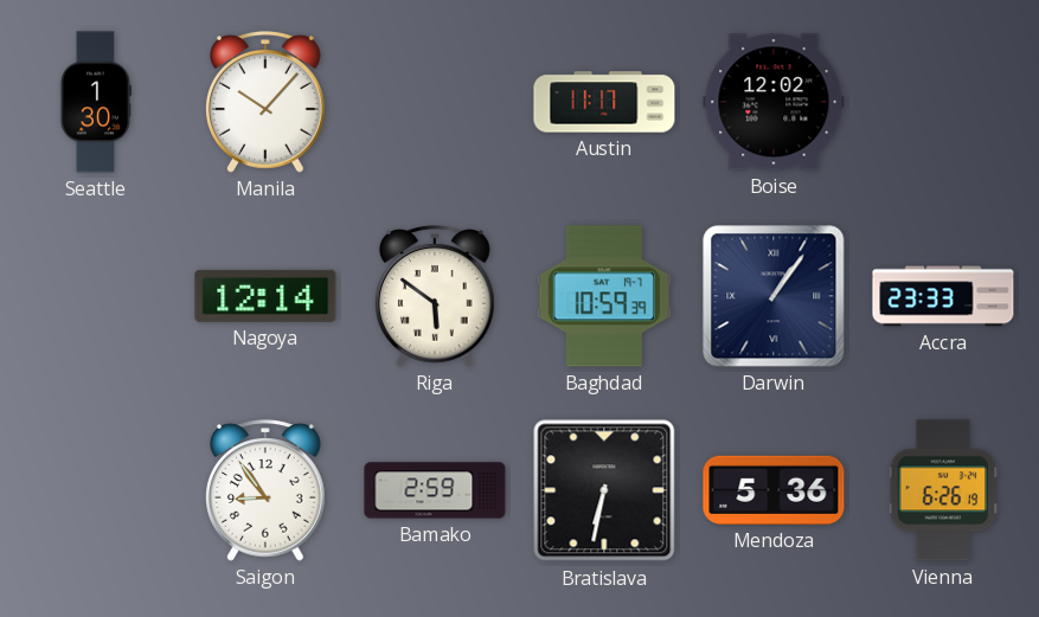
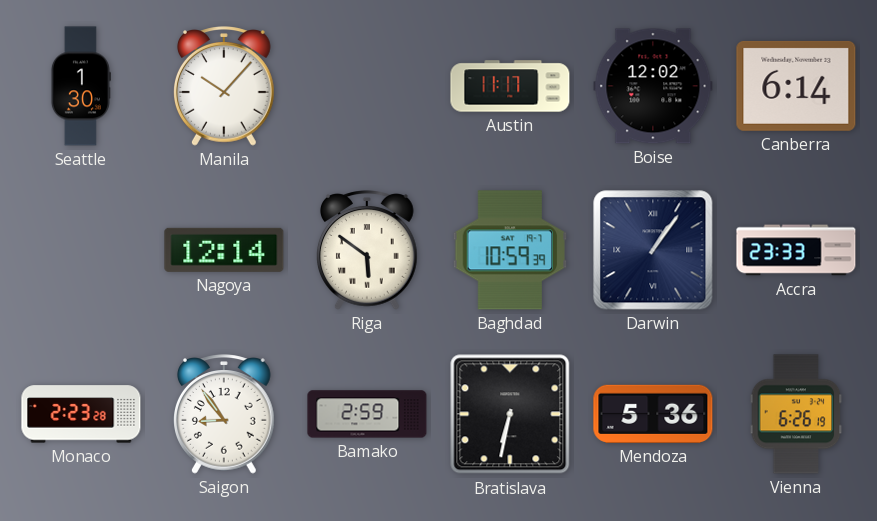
Canberra: none -> 6:14
Monaco: none -> 2:23
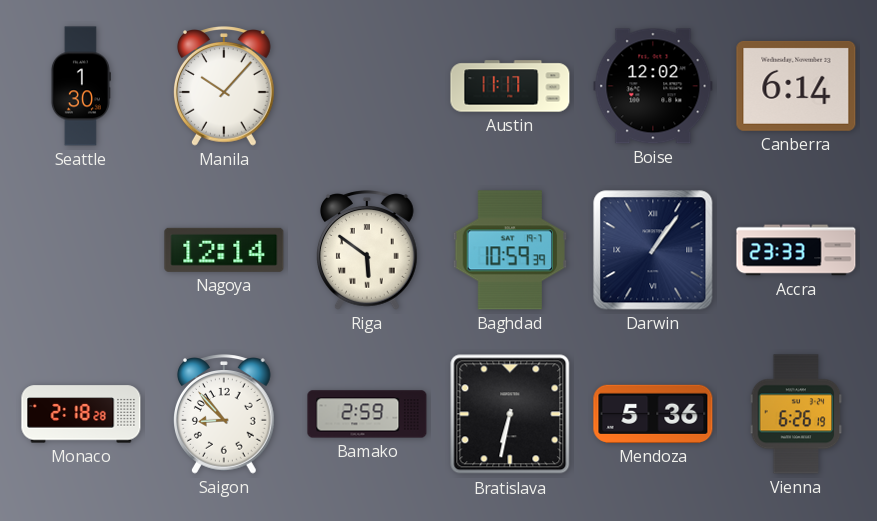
Monaco: 2:23 -> 2:18
Saigon: 8:54 -> 8:53
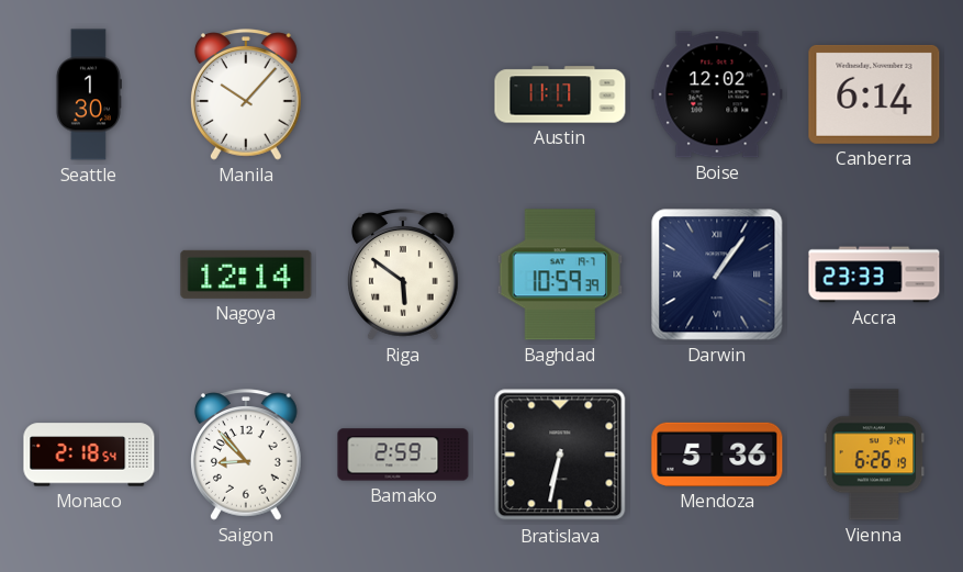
Monaco: 2:18:28 -> 2:18:54
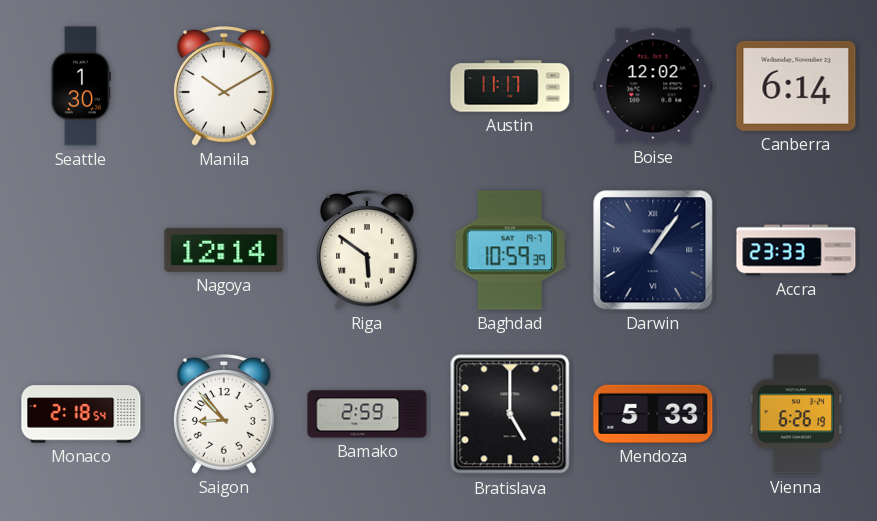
Manila: 10:07 -> 10:10
Bratislava: 6:32 -> 5:00
Mendoza: 5:36 -> 5:33
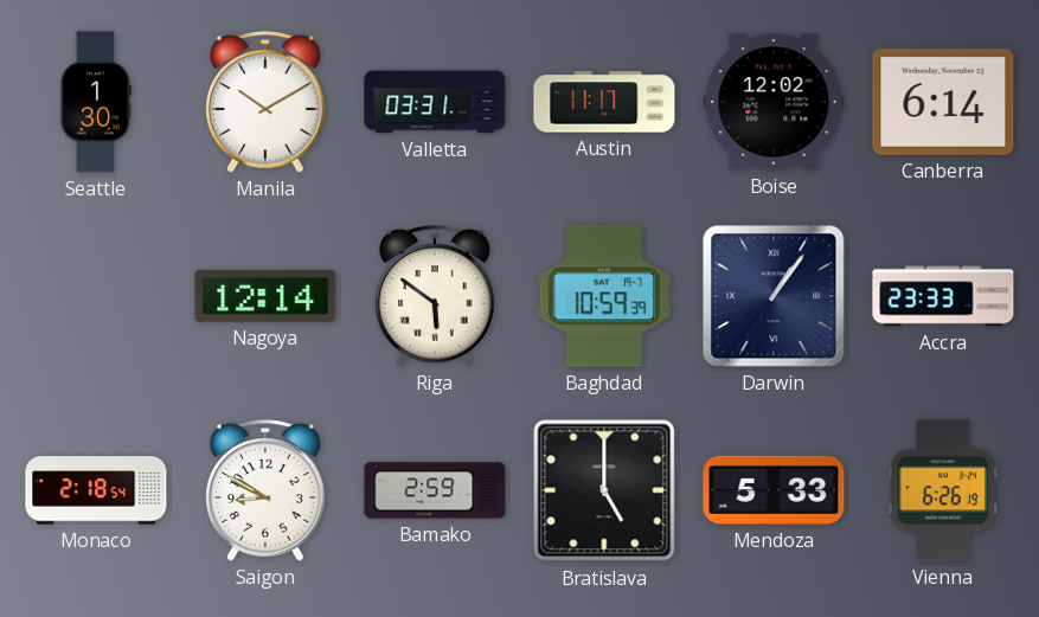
Valletta: none -> 03:31
Saigon: 8:53 -> 8:50
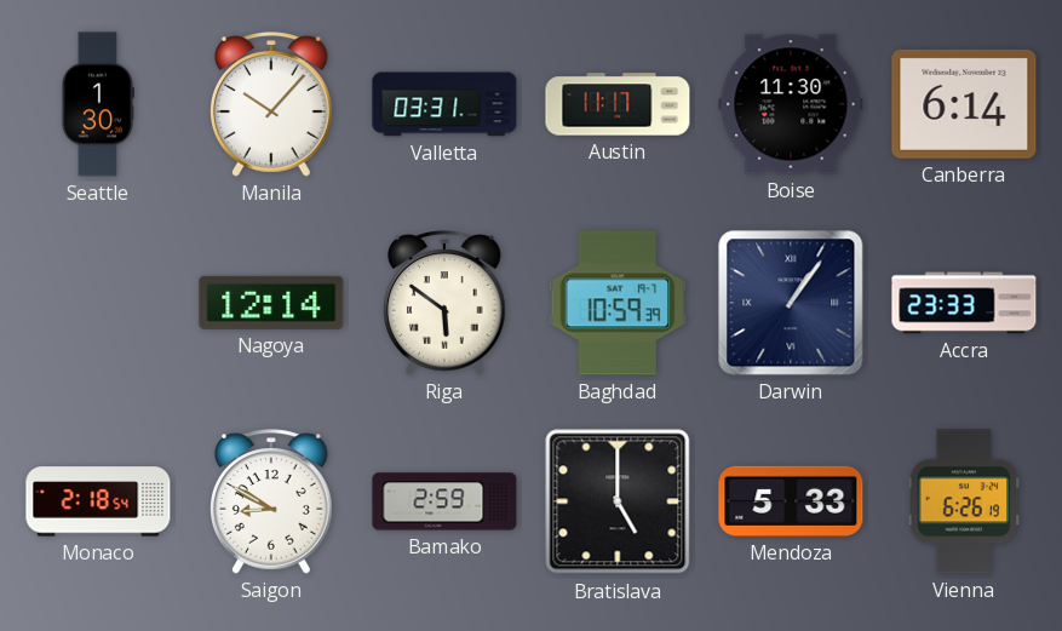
Manila: 10:10 -> 10:07
Boise: 12:02 -> 11:30
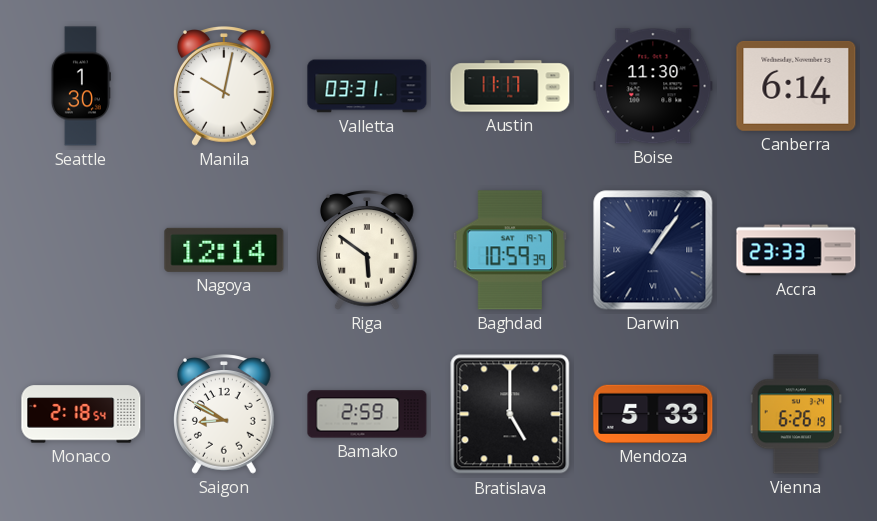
Manila: 10:07 -> 10:02
